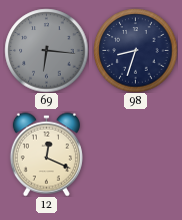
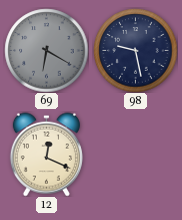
69: 6:16 -> 6:20
98: 8:33 -> 9:28
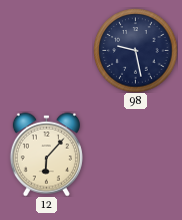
69: 6:20 -> none
12: 12:19 -> 6:07
